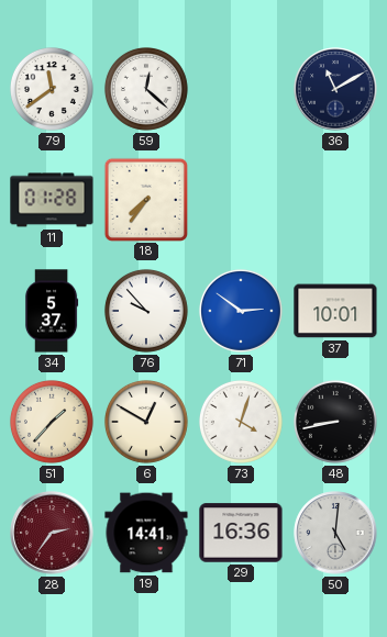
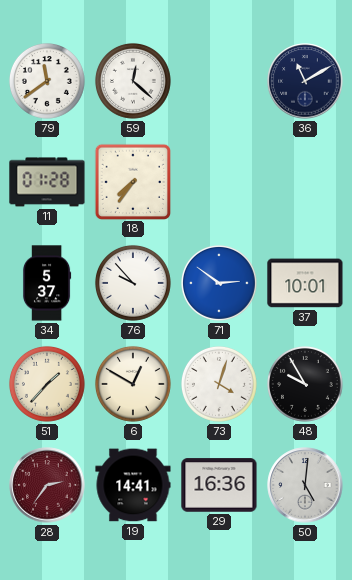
48: 8:43 -> 9:55
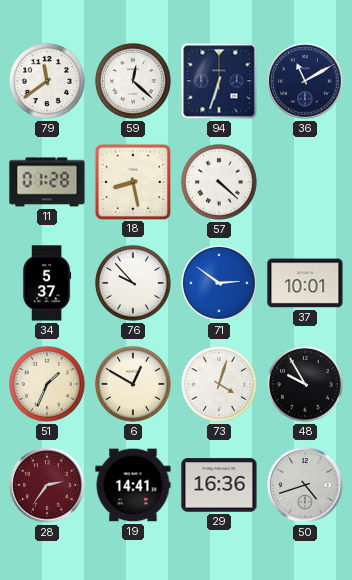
94: none -> 6:33
18: 7:36 -> 8:28
57: none -> 4:22
51: 1:37 -> 1:34
50: 5:01 -> 4:42
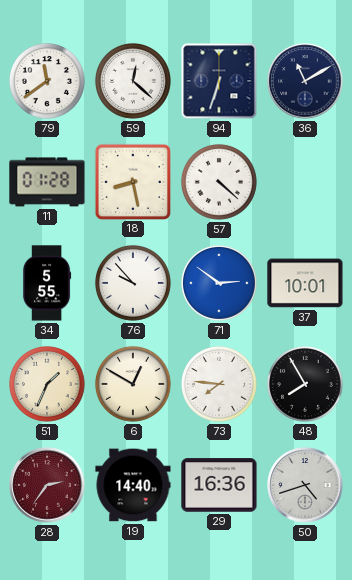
34: 5:37 -> 5:55
73: 4:03 -> 7:46
48: 9:55 -> 7:55
19: 14:41 -> 14:40
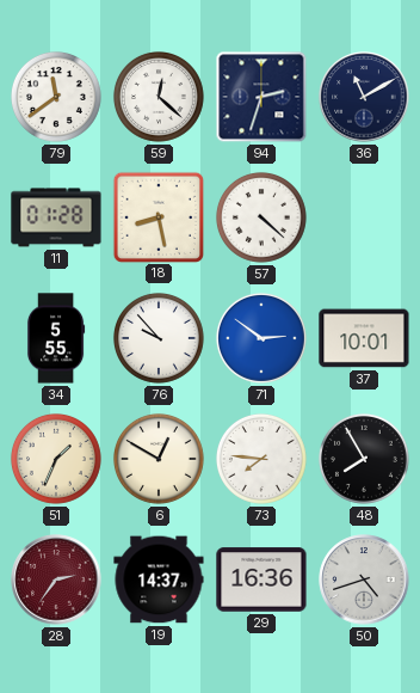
94: 6:33 -> 2:33
19: 14:40 -> 14:37
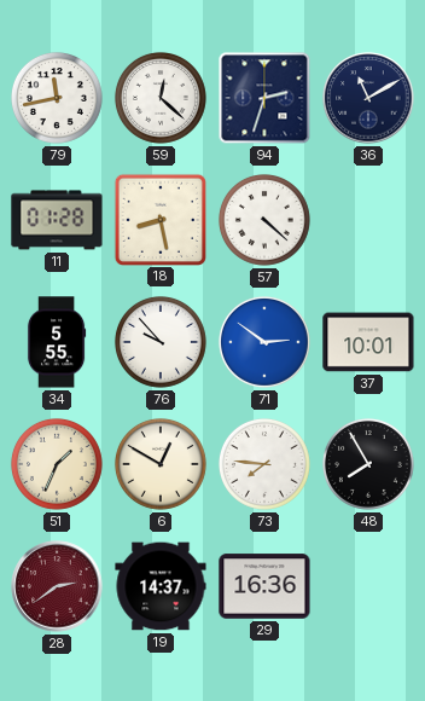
79: 11:39 -> 11:43
28: 2:36 -> 2:39
50: 4:42 -> none
